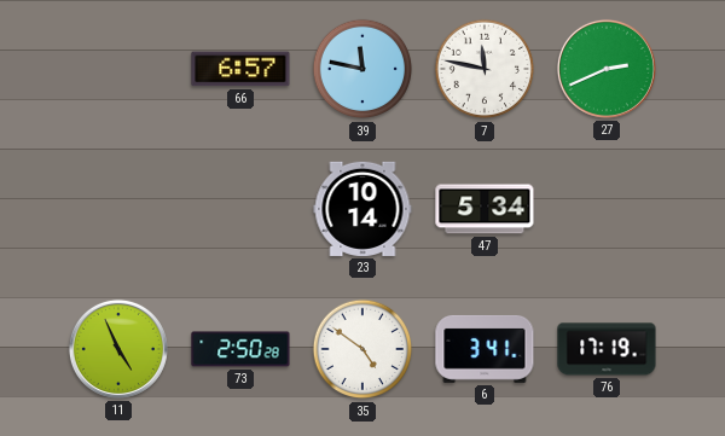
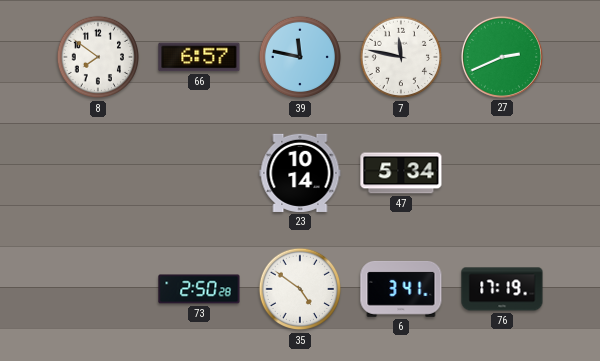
8: none -> 7:51
11: 4:56 -> none
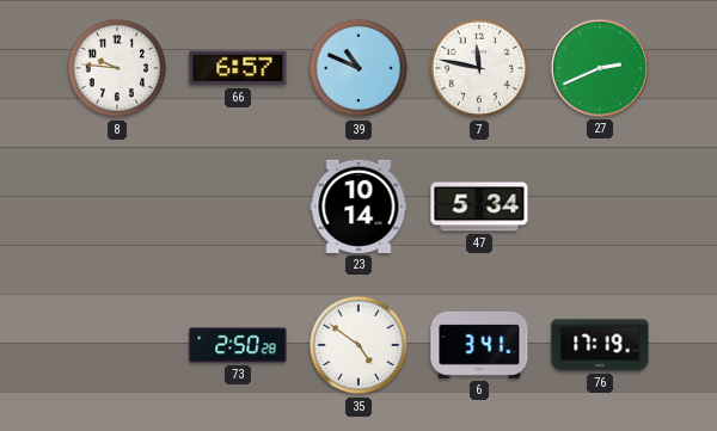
8: 7:51 -> 9:46
39: 11:47 -> 10:49
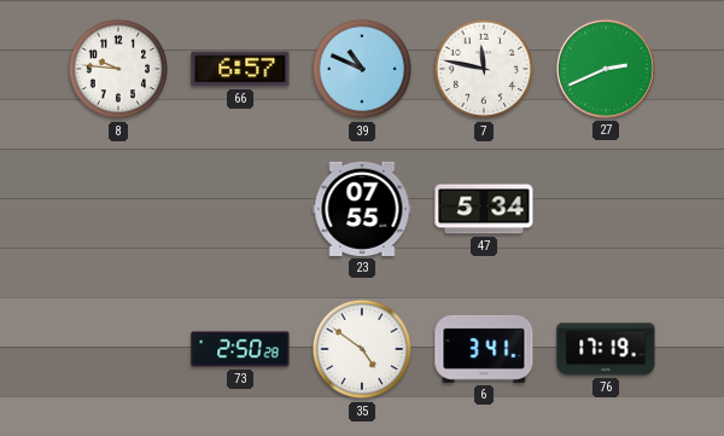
23: 10:14 -> 07:55
